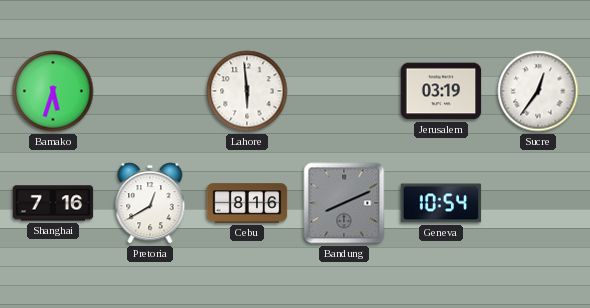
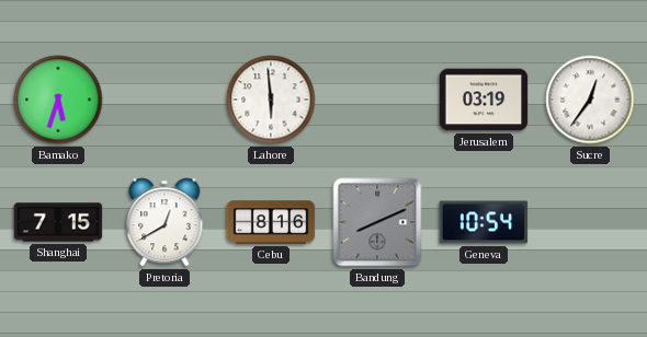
Shanghai: 7:16 -> 7:15
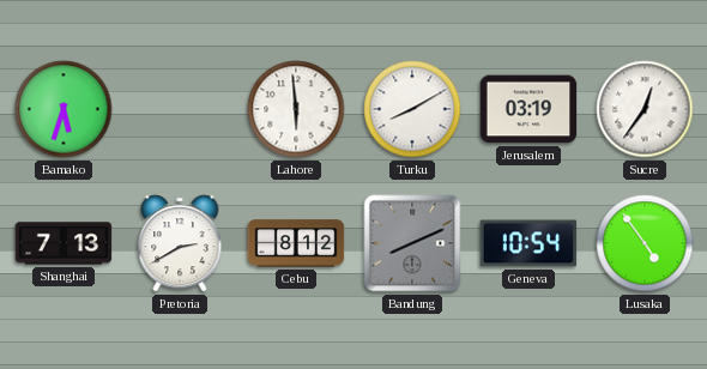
Turku: none -> 8:10
Shanghai: 7:15 -> 7:13
Pretoria: 12:40 -> 2:40
Cebu: 8:16 -> 8:12
Lusaka: none -> 4:54
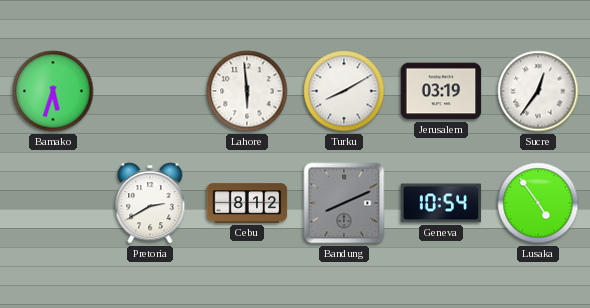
Shanghai: 7:13 -> none
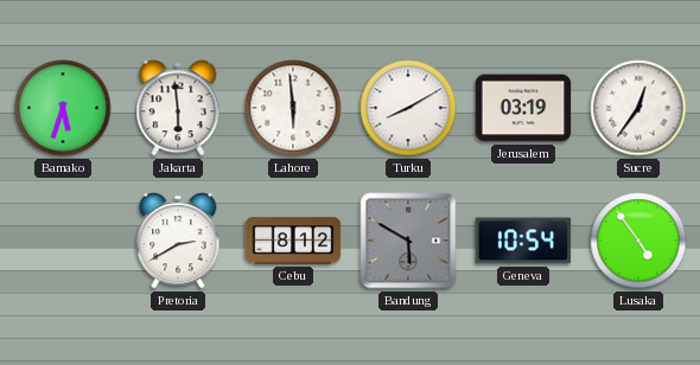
Jakarta: none -> 5:59
Bandung: 8:11 -> 5:50
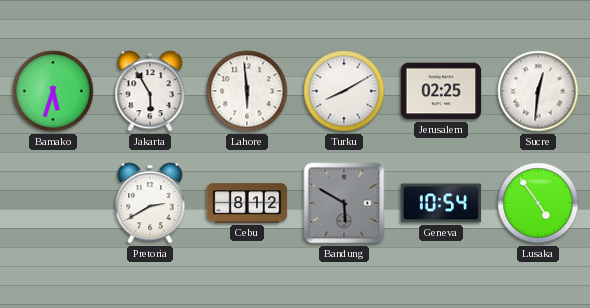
Jakarta: 5:59 -> 5:55
Jerusalem: 03:19 -> 02:25
Sucre: 12:36 -> 12:31
